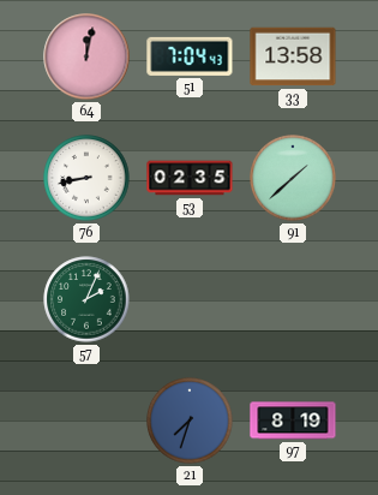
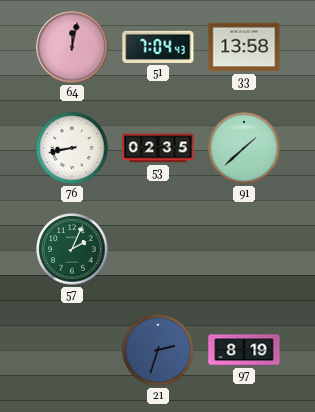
21: 7:33 -> 2:33
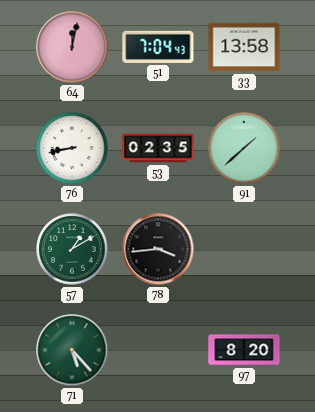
57: 2:04 -> 1:10
78: none -> 3:44
71: none -> 5:23
21: 2:33 -> none
97: 8:19 -> 8:20
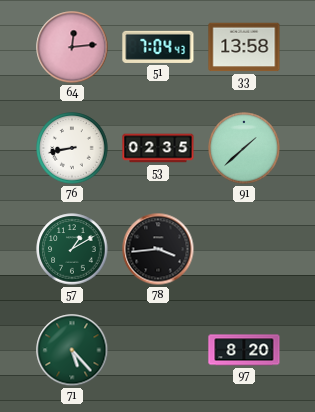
64: 12:02 -> 12:14
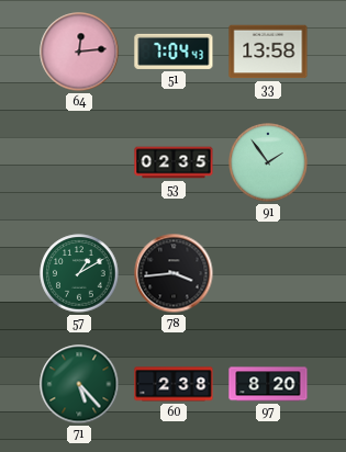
76: 8:43 -> none
91: 1:38 -> 1:54
60: none -> 2:38
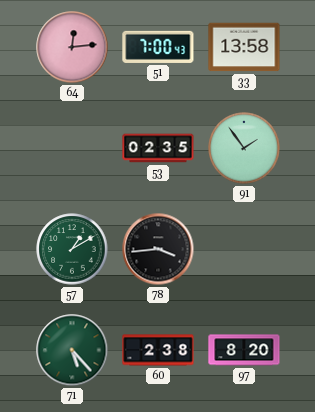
51: 7:04 -> 7:00
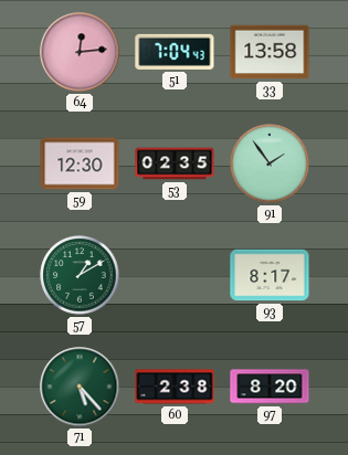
51: 7:00 -> 7:04
59: none -> 12:30
78: 3:44 -> none
93: none -> 8:17
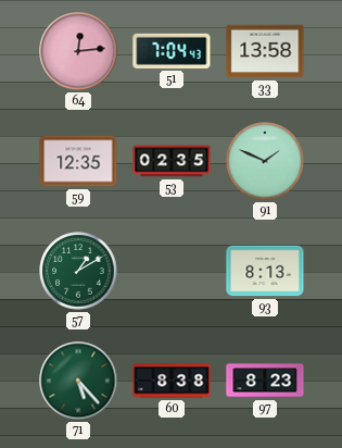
59: 12:30 -> 12:35
91: 1:54 -> 1:49
93: 8:17 -> 8:13
60: 2:38 -> 8:38
97: 8:20 -> 8:23
